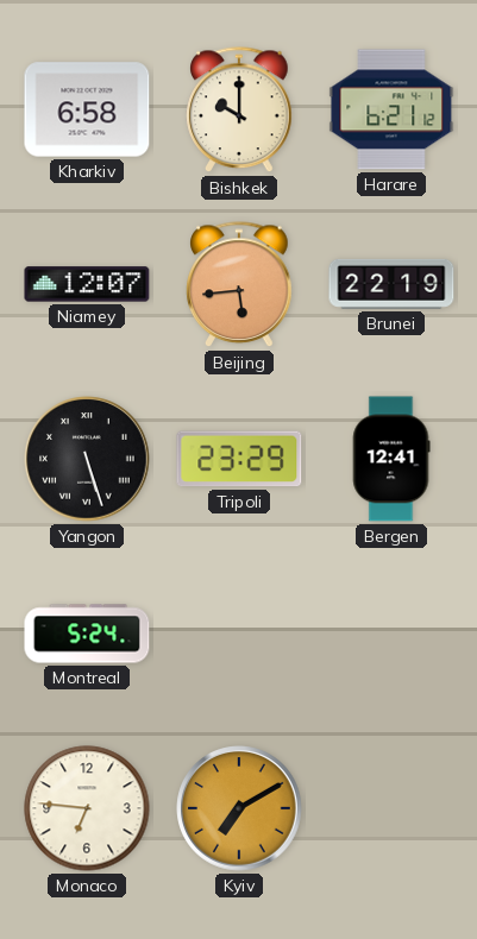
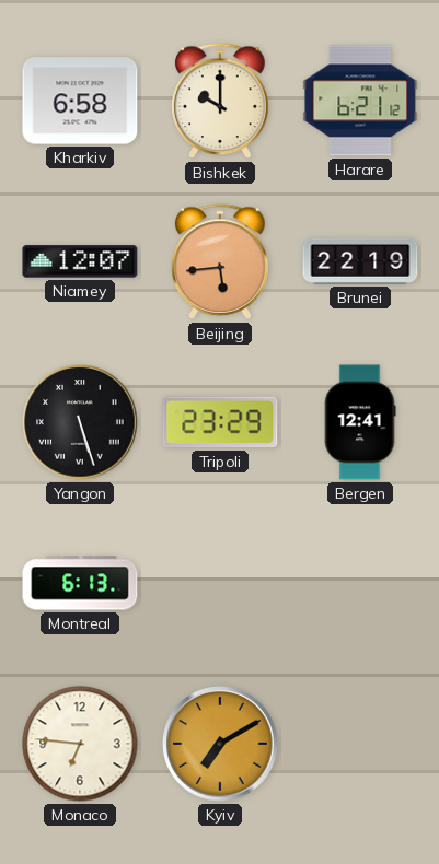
Montreal: 5:24 -> 6:13
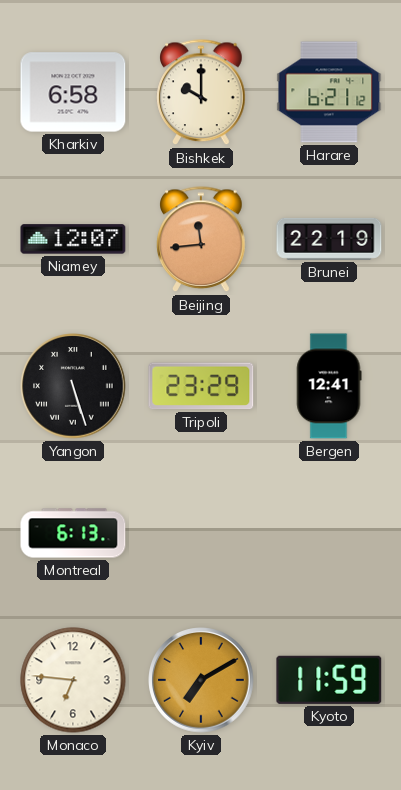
Beijing: 5:44 -> 11:44
Kyoto: none -> 11:59
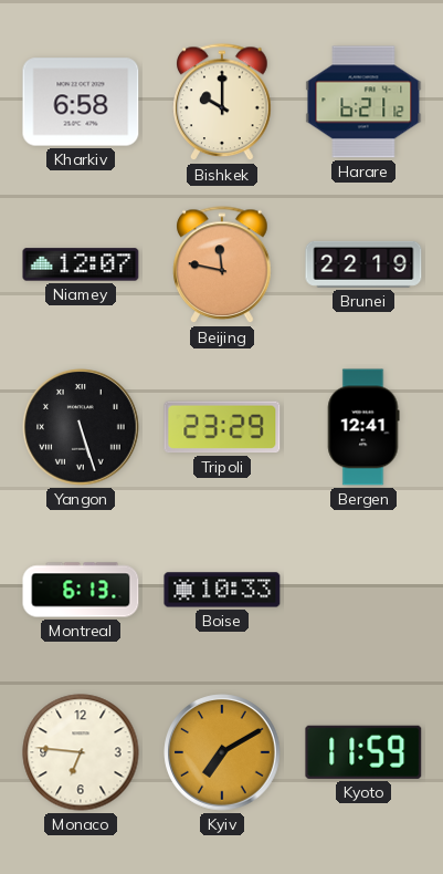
Beijing: 11:44 -> 11:47
Boise: none -> 10:33
